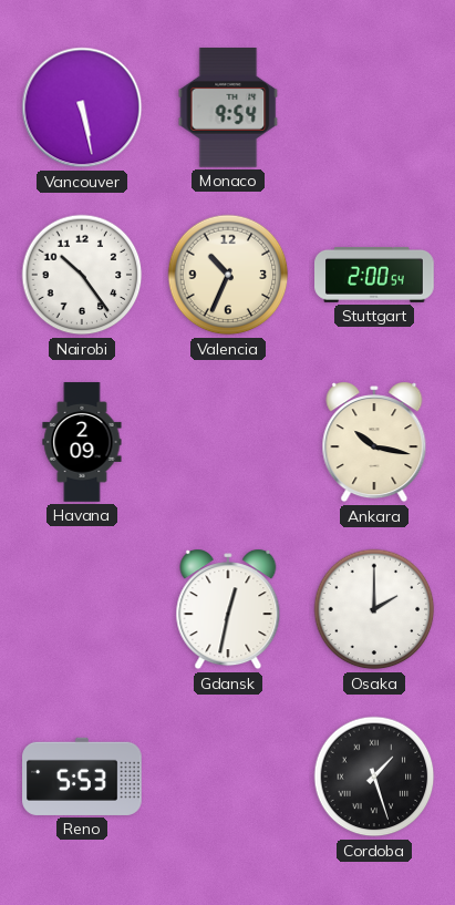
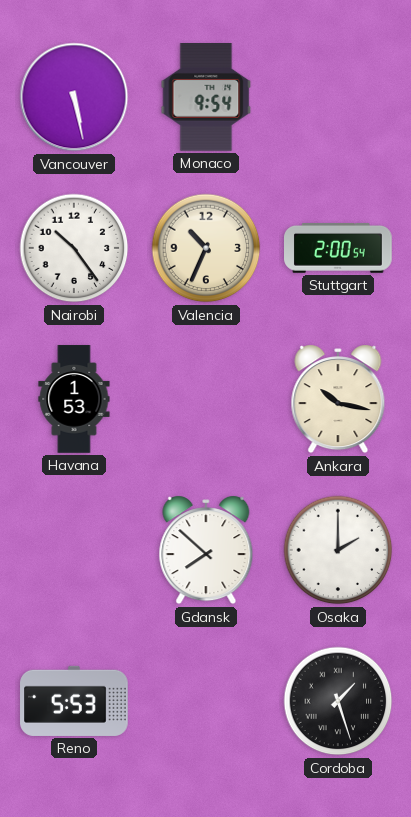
Havana: 2:09 -> 1:53
Gdansk: 12:32 -> 7:52
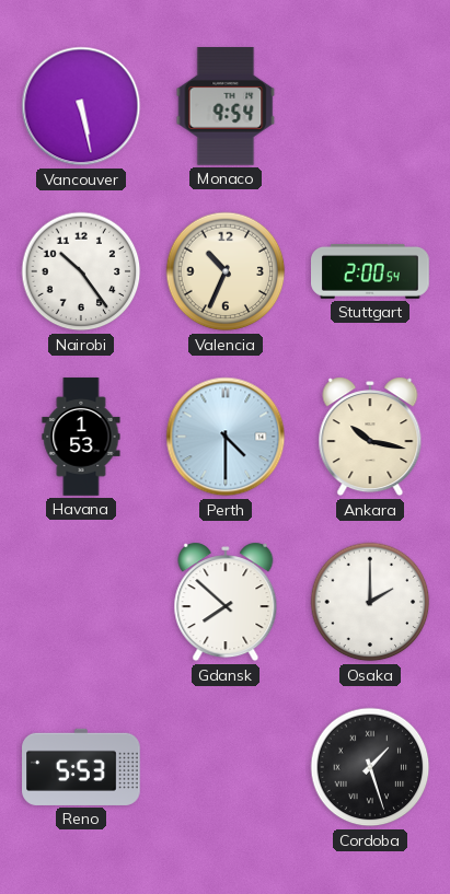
Perth: none -> 4:30
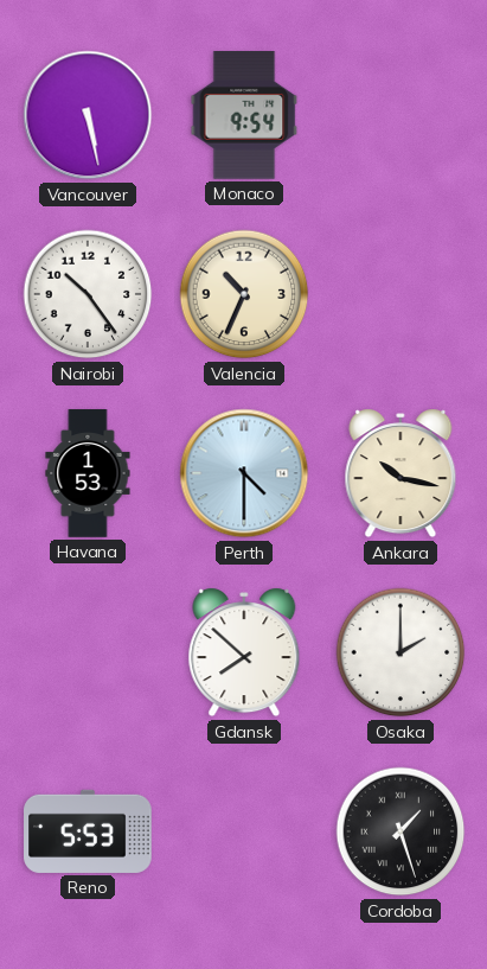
Stuttgart: 2:00 -> none
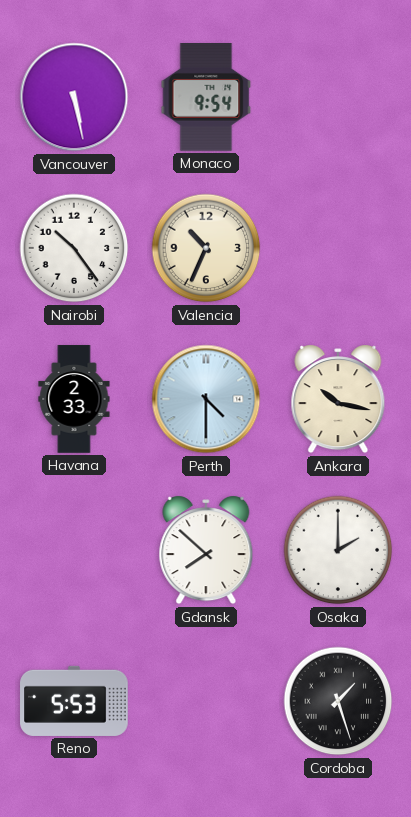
Havana: 1:53 -> 2:33
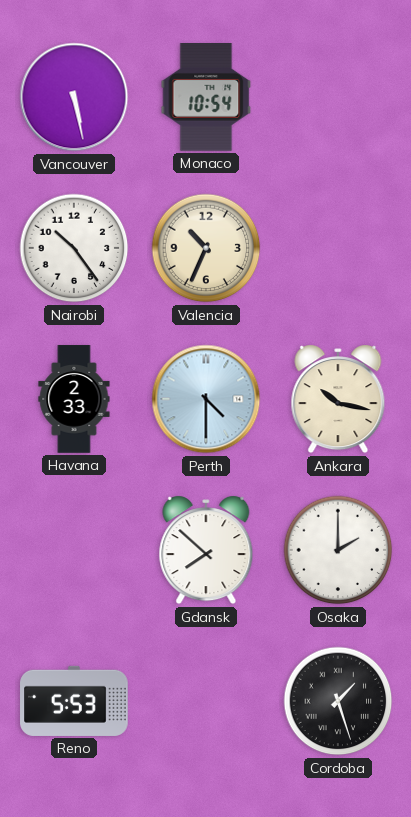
Monaco: 9:54 -> 10:54
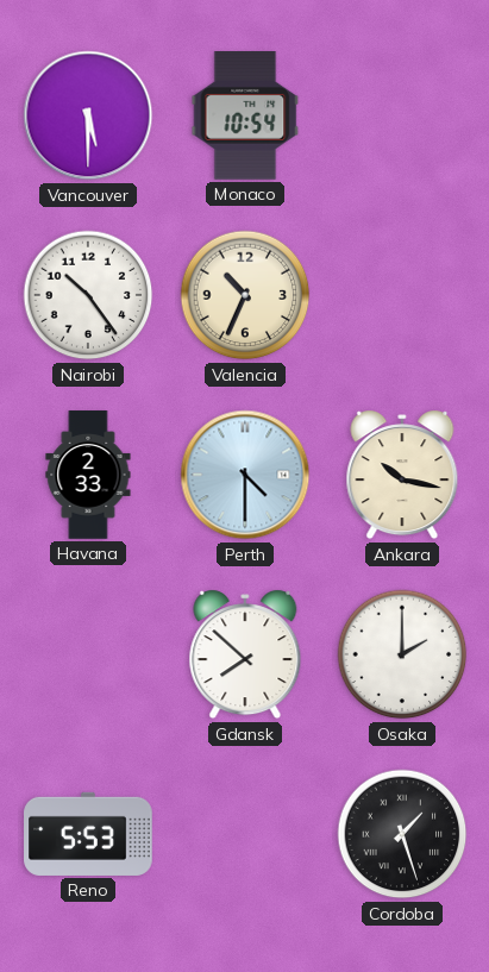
Vancouver: 5:28 -> 5:30
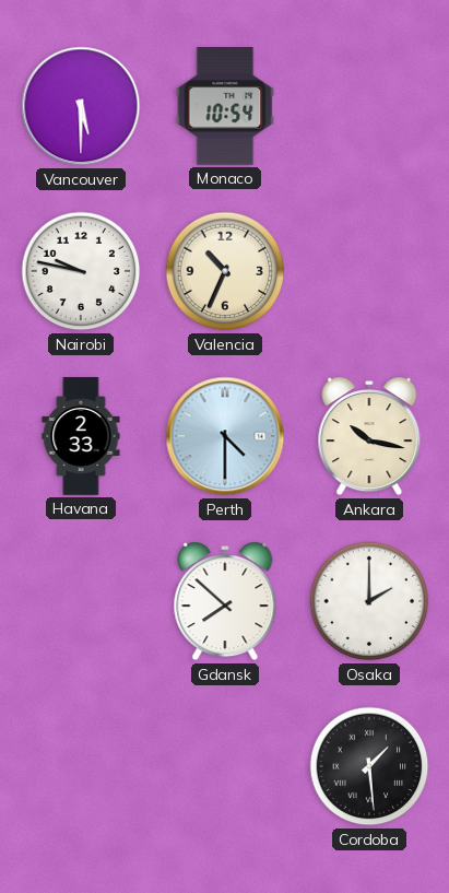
Nairobi: 10:24 -> 9:47
Reno: 5:53 -> none
Cordoba: 1:27 -> 1:29
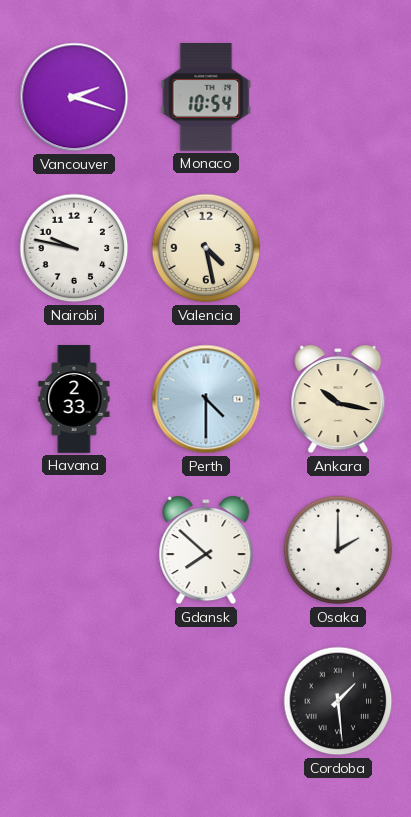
Vancouver: 5:30 -> 2:18
Valencia: 10:34 -> 4:28
